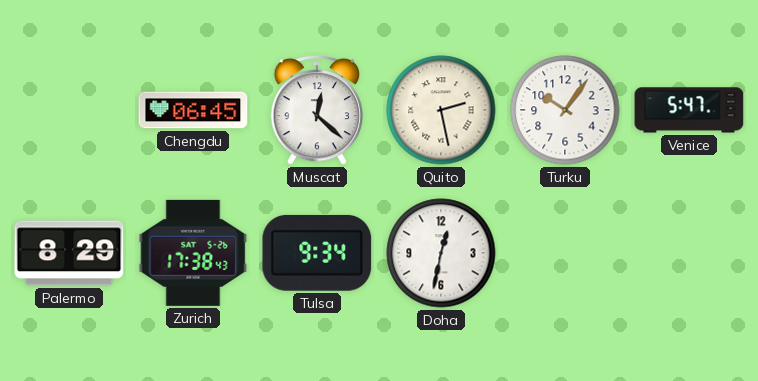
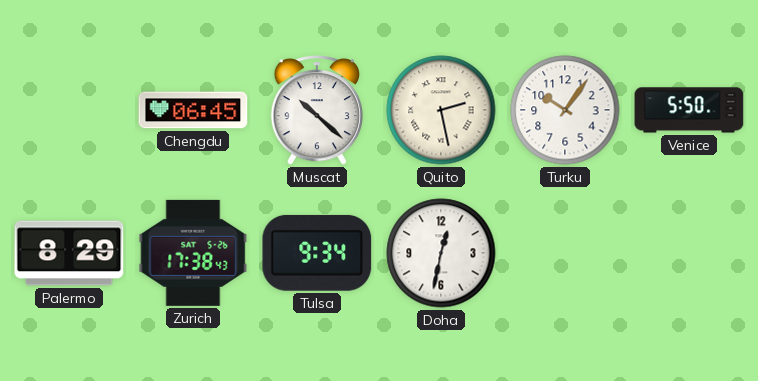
Muscat: 12:22 -> 10:22
Venice: 5:47 -> 5:50
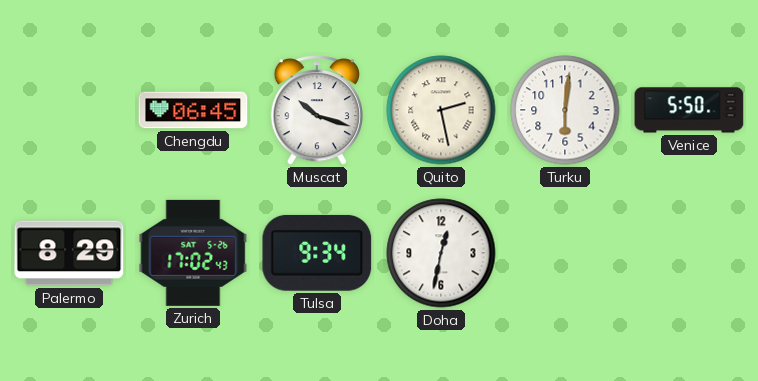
Muscat: 10:22 -> 10:18
Turku: 10:06 -> 6:01
Zurich: 17:38 -> 17:02
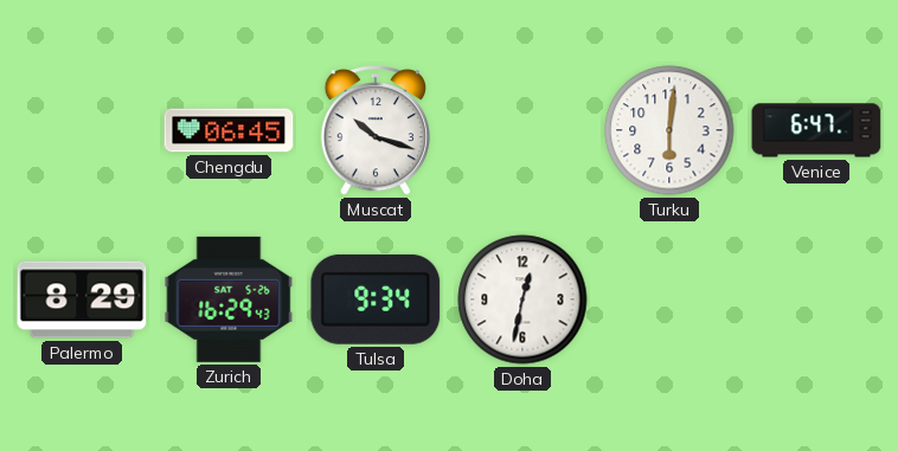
Quito: 2:28 -> none
Venice: 5:50 -> 6:47
Zurich: 17:02 -> 16:29
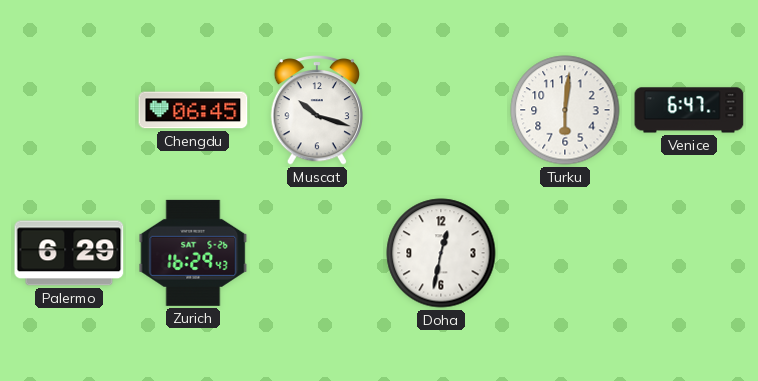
Palermo: 8:29 -> 6:29
Tulsa: 9:34 -> none
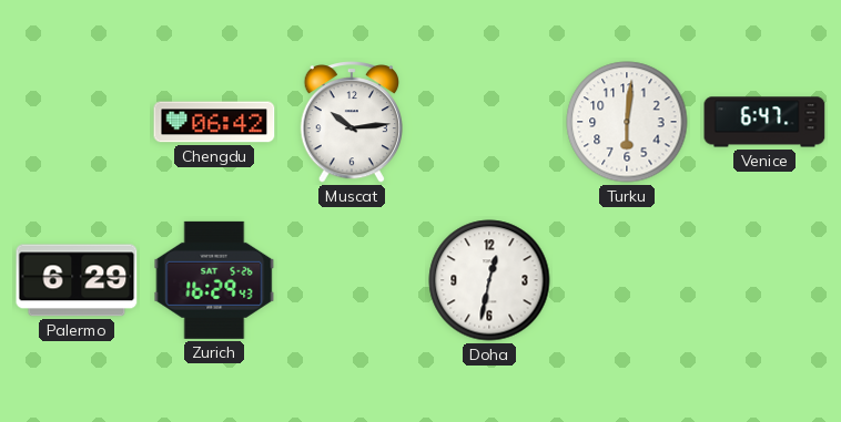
Chengdu: 06:45 -> 06:42
Muscat: 10:18 -> 10:14
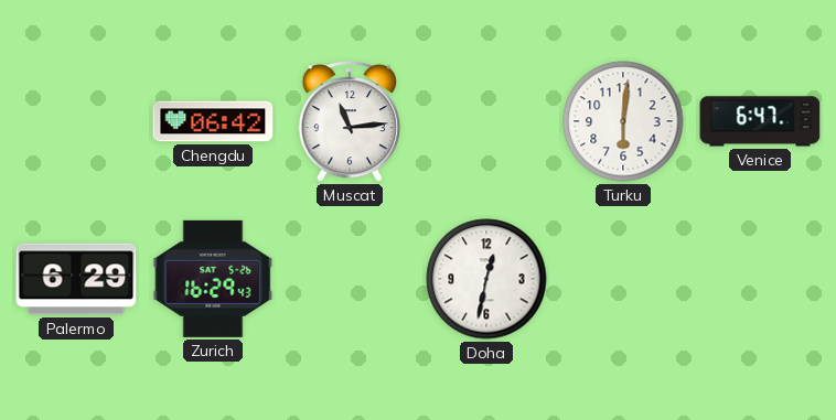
Muscat: 10:14 -> 11:14
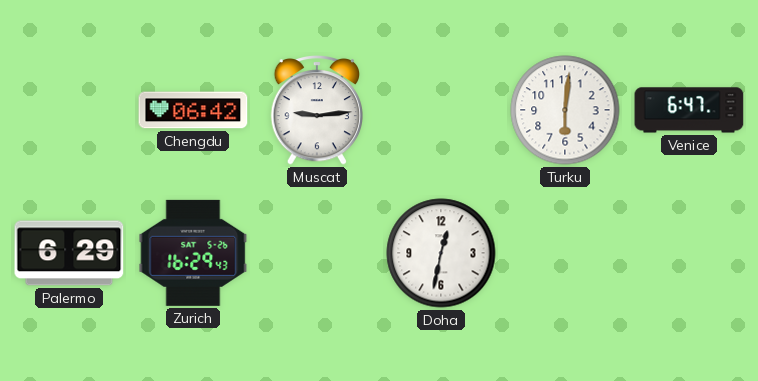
Muscat: 11:14 -> 9:14
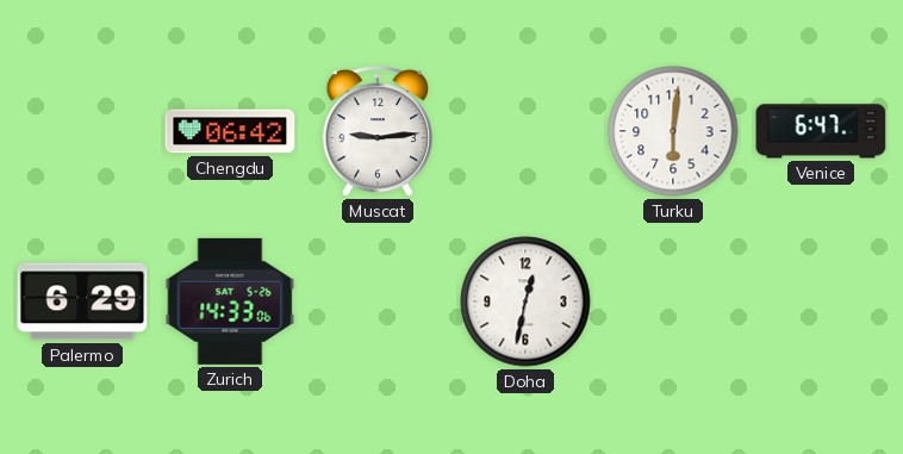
Zurich: 16:29 -> 14:33
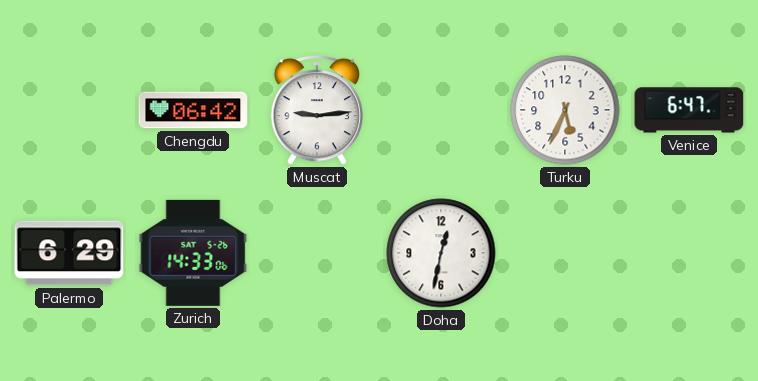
Turku: 6:01 -> 5:34
